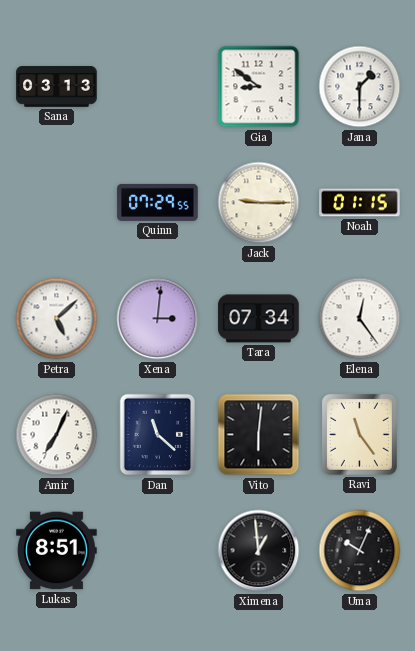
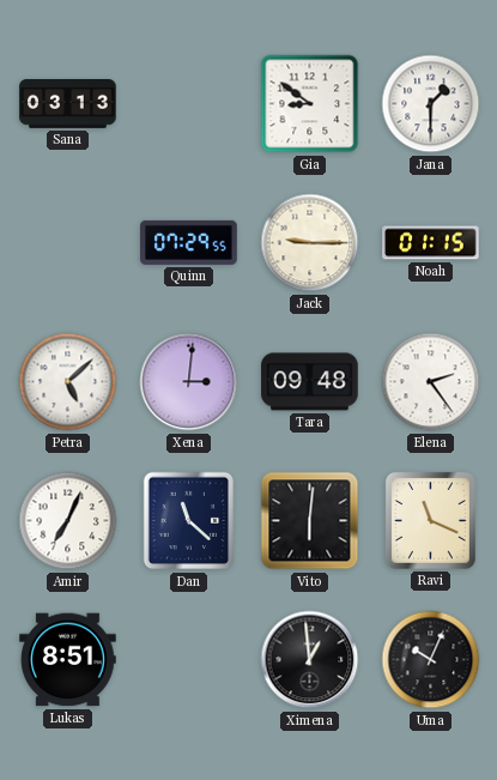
Tara: 07:34 -> 09:48
Elena: 12:24 -> 2:24
Ravi: 11:24 -> 11:19
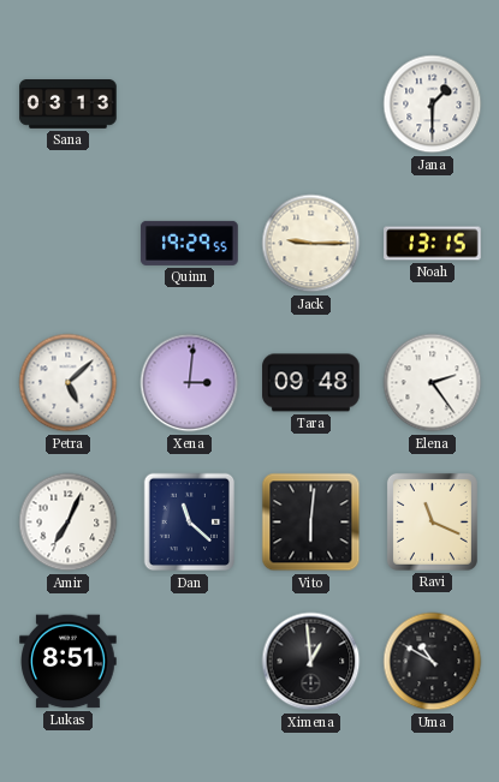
Gia: 8:51 -> none
Quinn: 07:29 -> 19:29
Noah: 01:15 -> 13:15
Uma: 10:04 -> 10:50
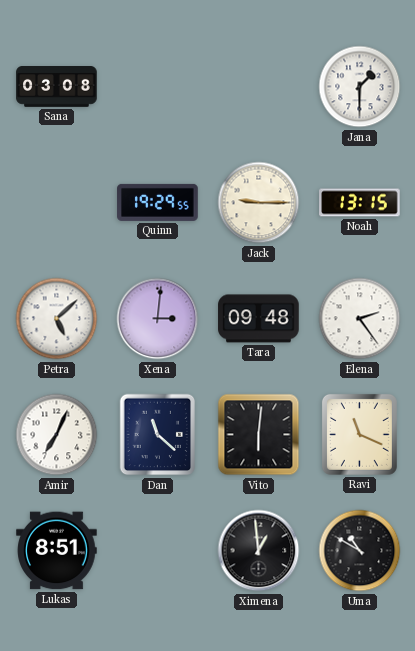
Sana: 03:13 -> 03:08
